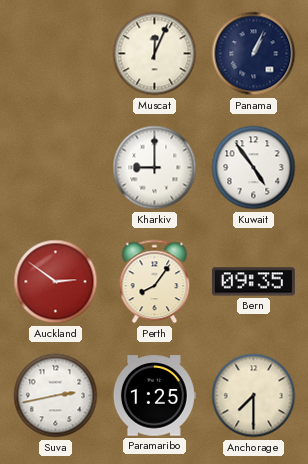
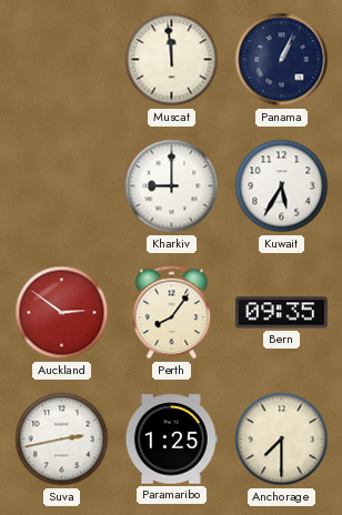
Muscat: 12:04 -> 11:59
Kuwait: 4:54 -> 5:35
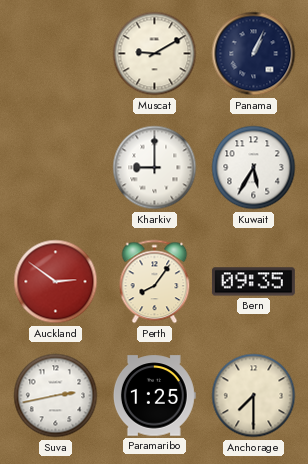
Muscat: 11:59 -> 9:10
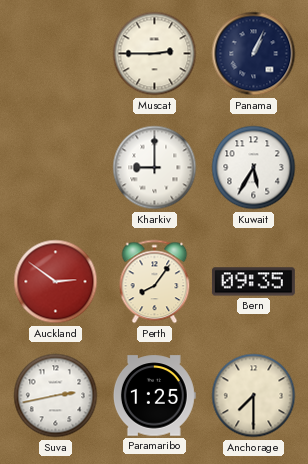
Muscat: 9:10 -> 2:45
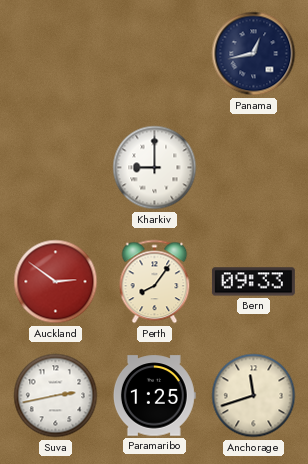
Muscat: 2:45 -> none
Panama: 1:04 -> 12:43
Kuwait: 5:35 -> none
Bern: 09:35 -> 09:33
Anchorage: 7:30 -> 11:42
